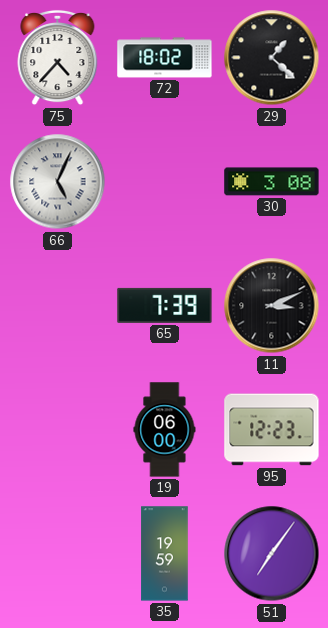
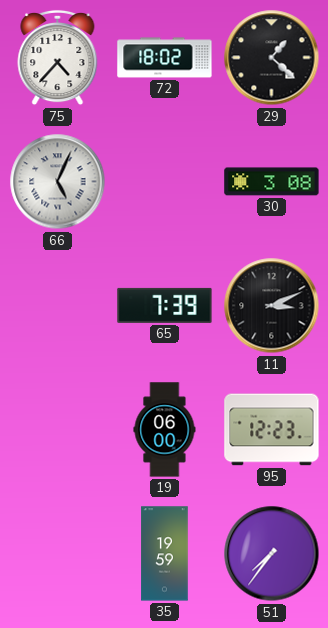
51: 7:06 -> 7:36
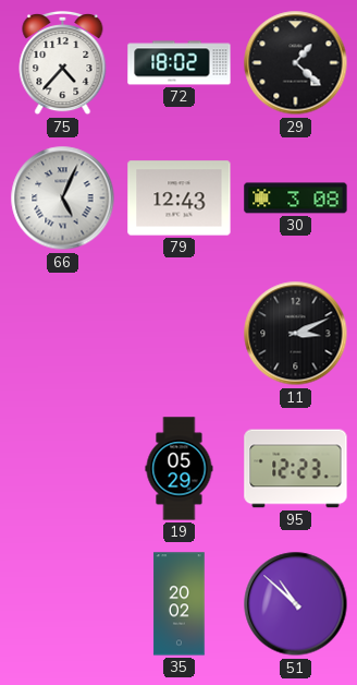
79: none -> 12:43
65: 7:39 -> none
19: 06:00 -> 05:29
35: 19:59 -> 20:02
51: 7:36 -> 10:52
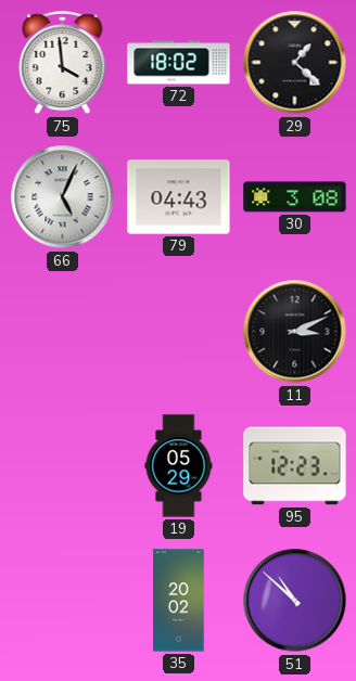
75: 4:37 -> 3:59
79: 12:43 -> 04:43
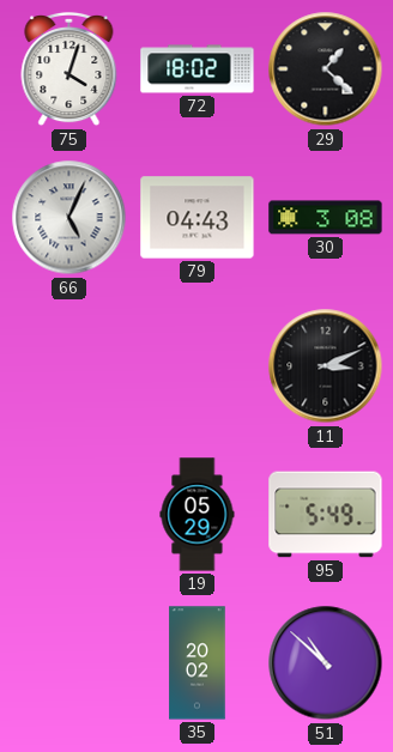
75: 3:59 -> 4:03
95: 12:23 -> 5:49
